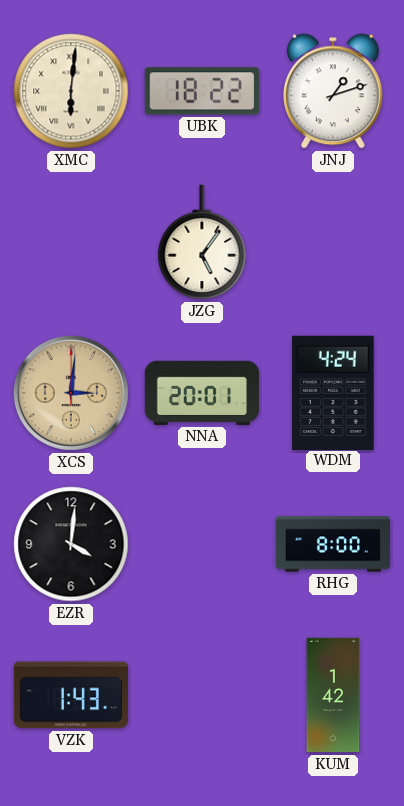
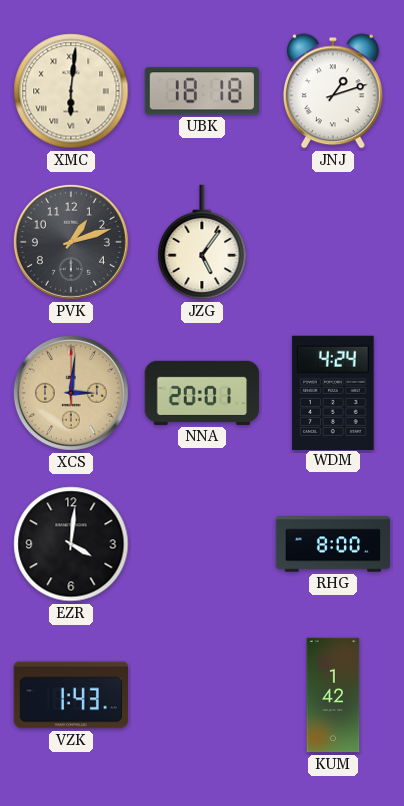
UBK: 18:22 -> 18:18
PVK: none -> 1:12
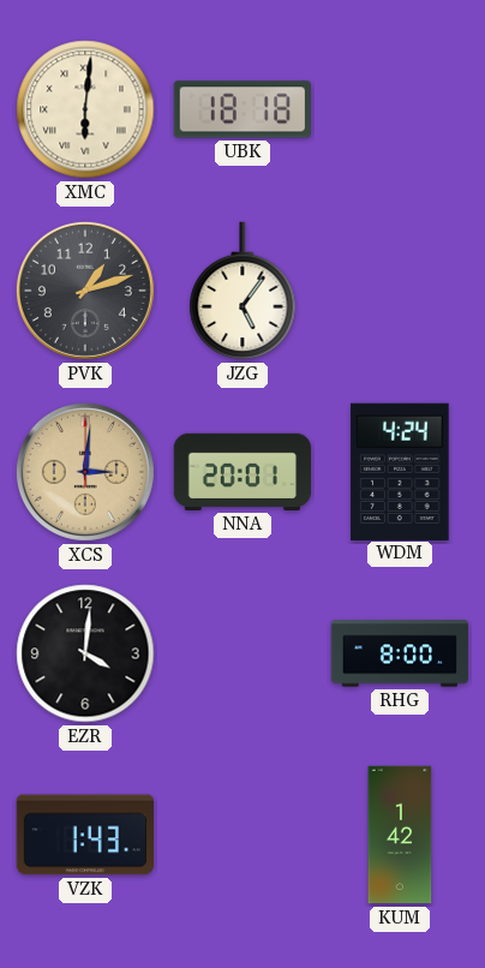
JNJ: 1:12 -> none
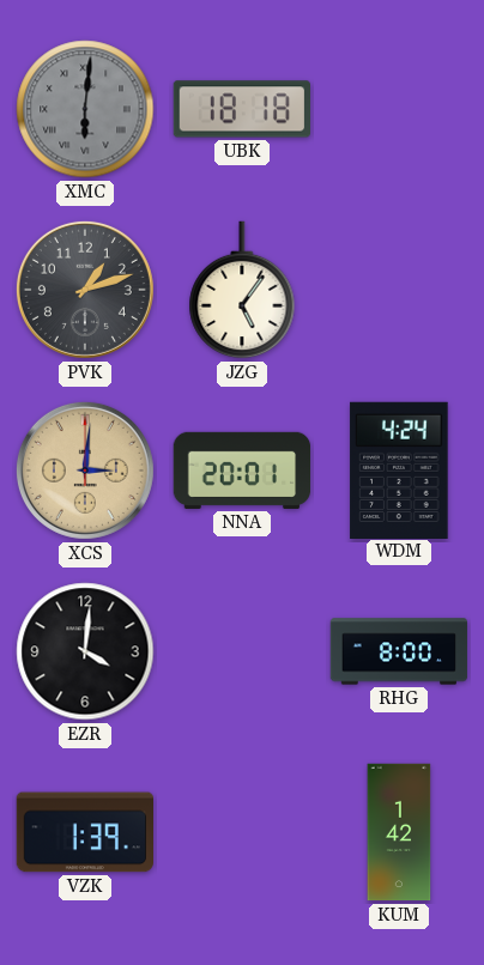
XMC dial: cream -> grey
VZK: 1:43 -> 1:39
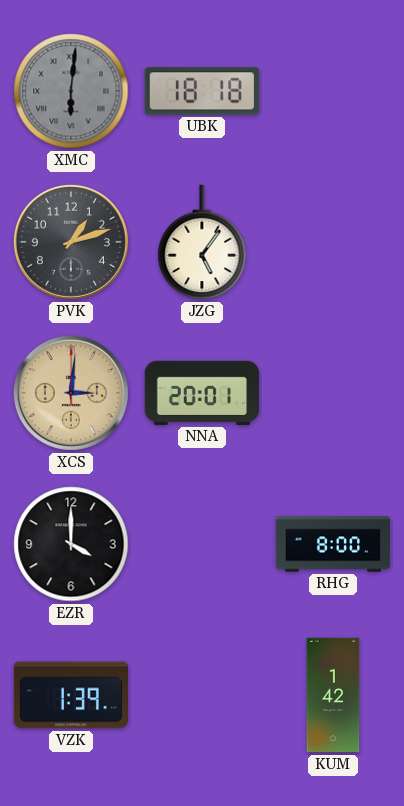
WDM: 4:24 -> none
EZR: 4:01 -> 4:00
